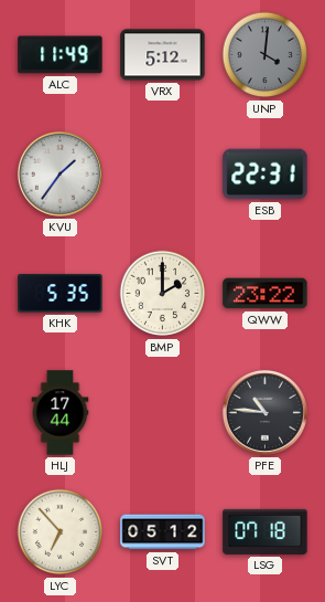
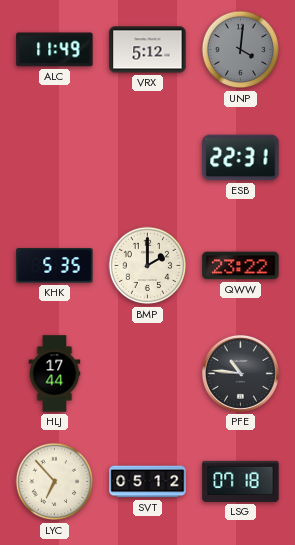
KVU: 1:36 -> none
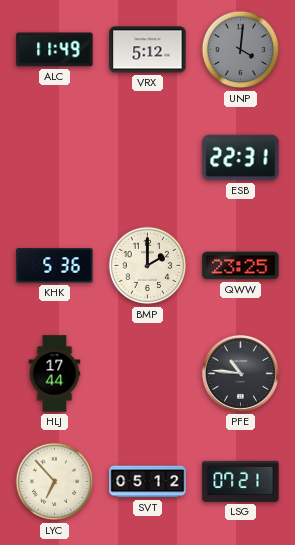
KHK: 5:35 -> 5:36
QWW: 23:22 -> 23:25
LSG: 07:18 -> 07:21
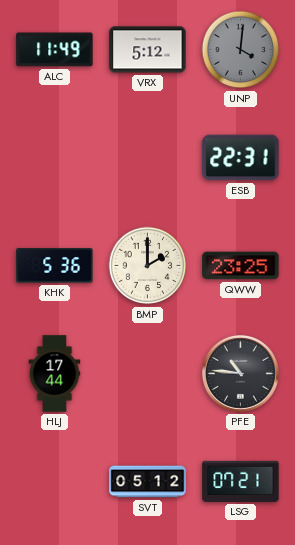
LYC: 6:53 -> none
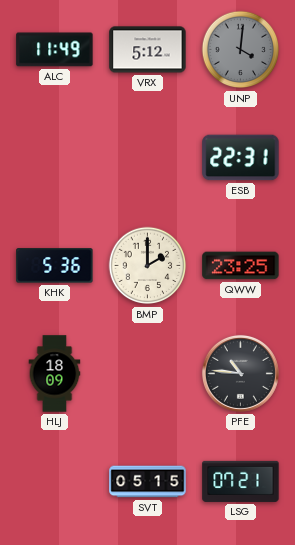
HLJ: 17:44 -> 18:09
SVT: 05:12 -> 05:15
